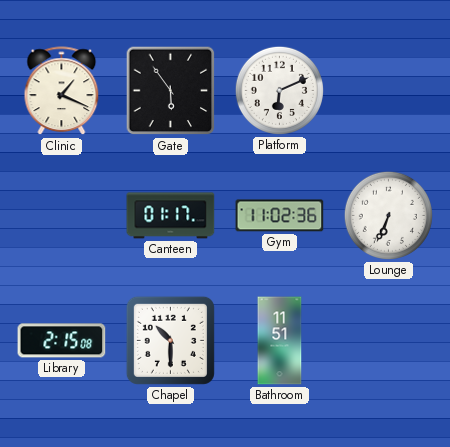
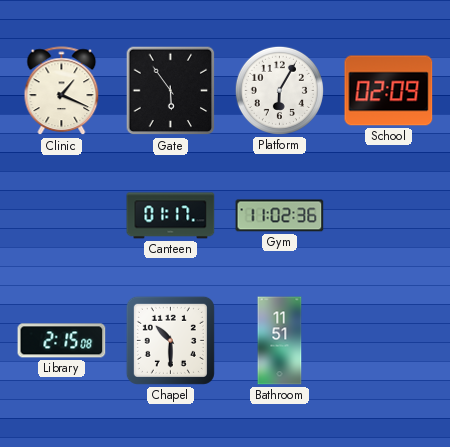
Platform: 6:11 -> 6:05
School: none -> 02:09
Lounge: 6:34 -> none
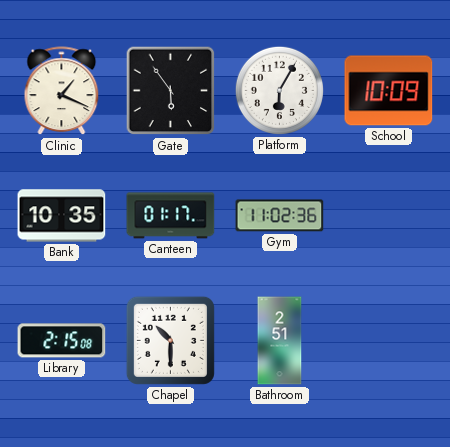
School: 02:09 -> 10:09
Bank: none -> 10:35
Bathroom: 11:51 -> 2:51
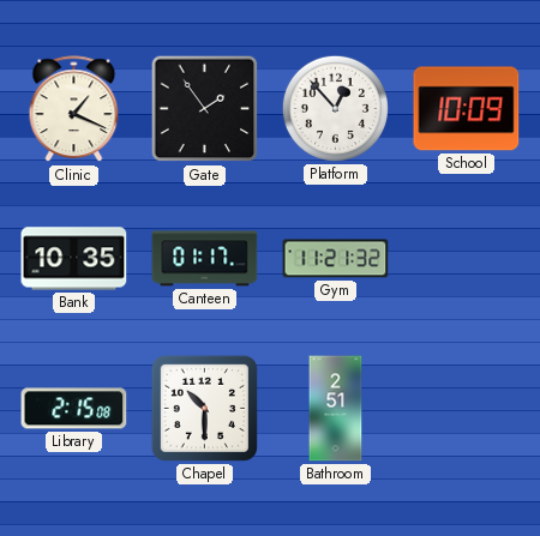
Gate: 5:54 -> 1:54
Platform: 6:05 -> 12:53
Gym: 11:02 -> 11:21
